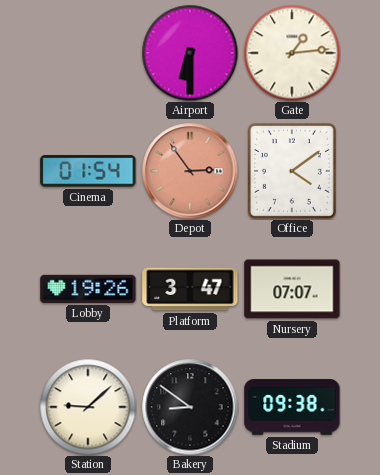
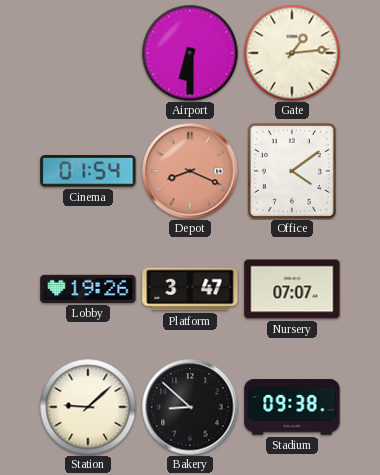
Depot: 2:54 -> 8:19
Bakery: 8:51 -> 8:52
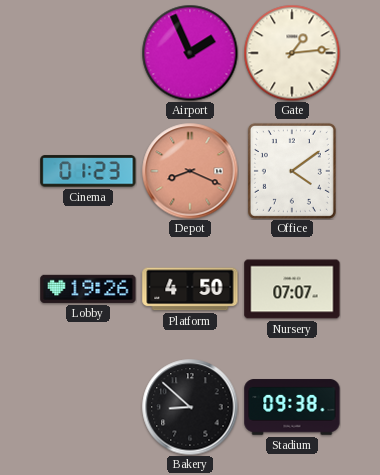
Airport: 6:30 -> 1:56
Cinema: 01:54 -> 01:23
Platform: 3:47 -> 4:50
Station: 9:08 -> none
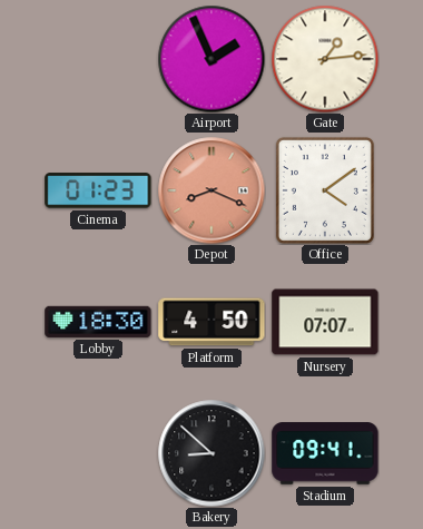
Lobby: 19:26 -> 18:30
Stadium: 09:38 -> 09:41
